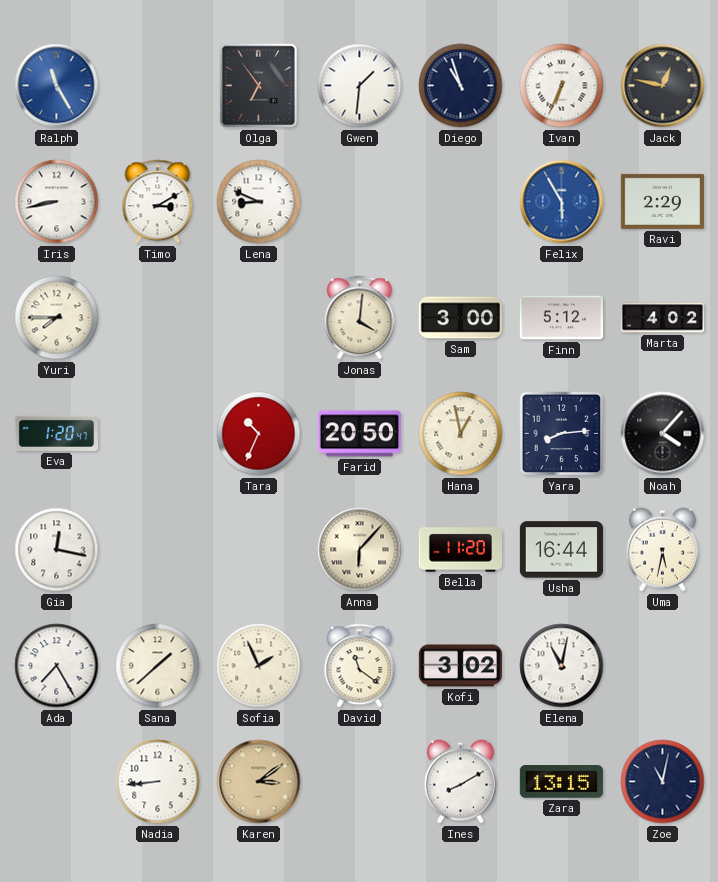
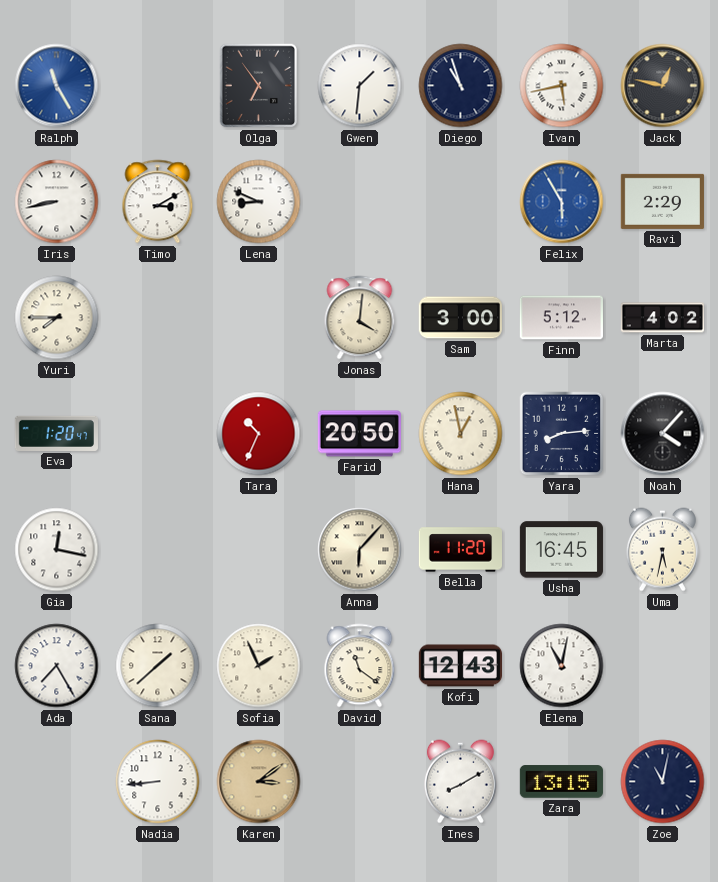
Ivan: 6:34 -> 5:43
Usha: 16:44 -> 16:45
Kofi: 3:02 -> 12:43
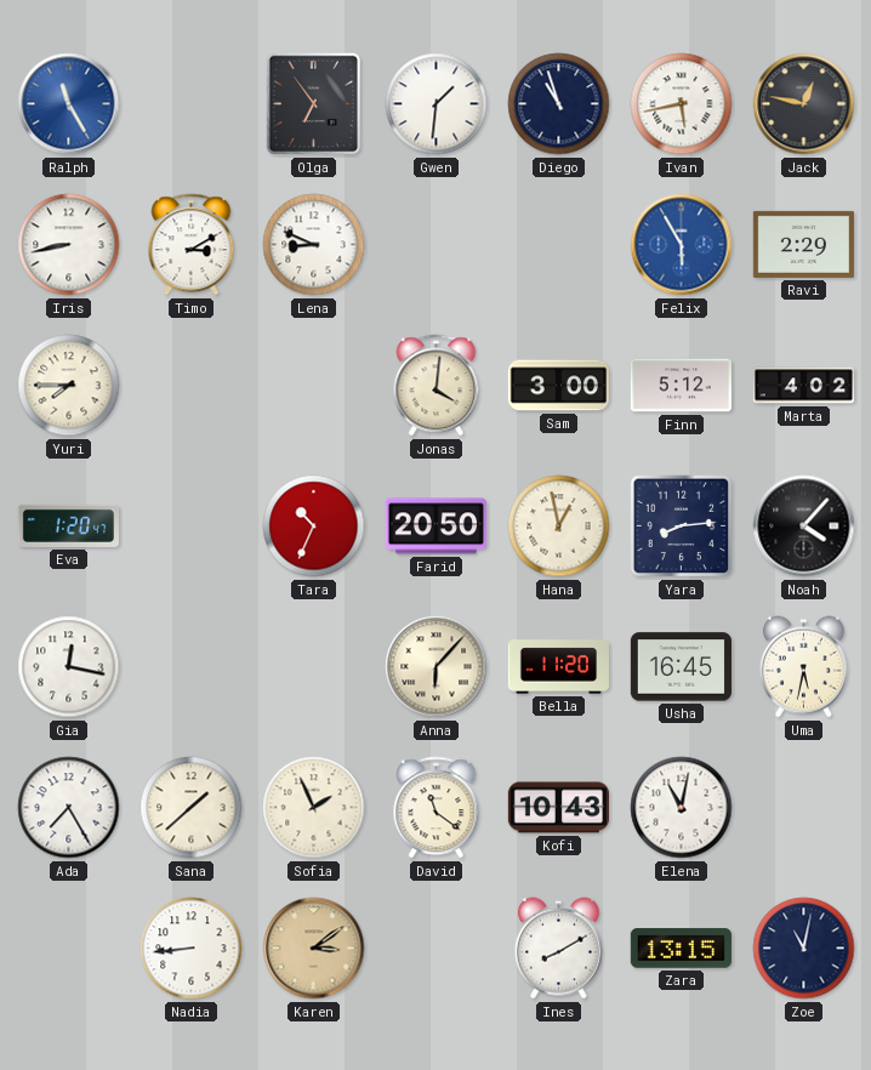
Kofi: 12:43 -> 10:43
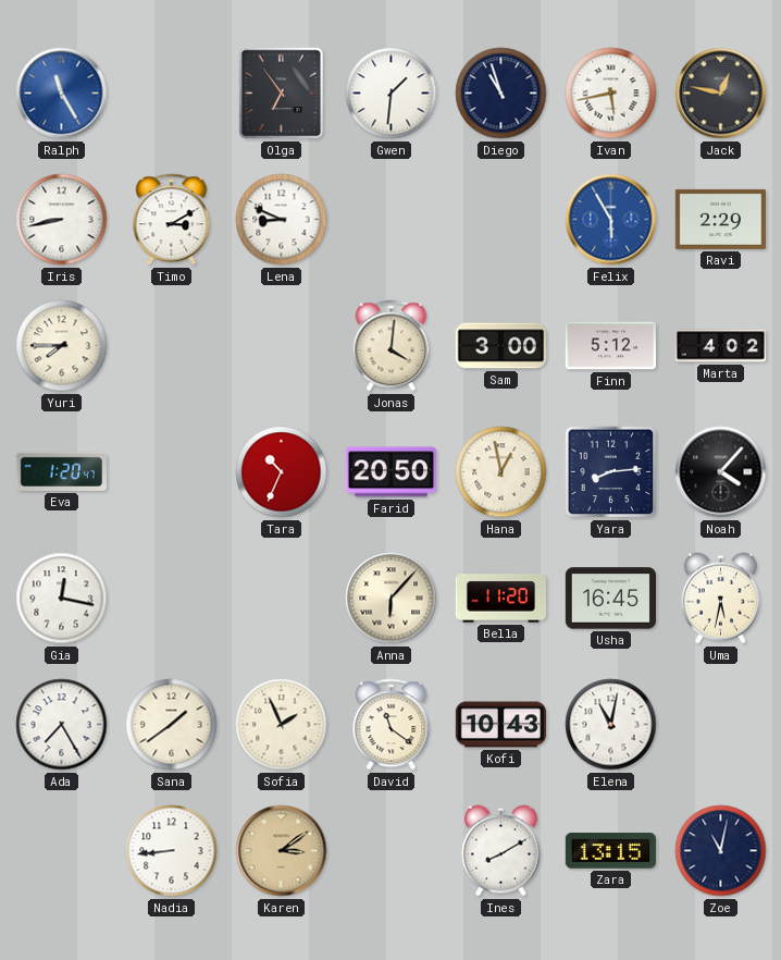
Sana: 1:38 -> 1:39
